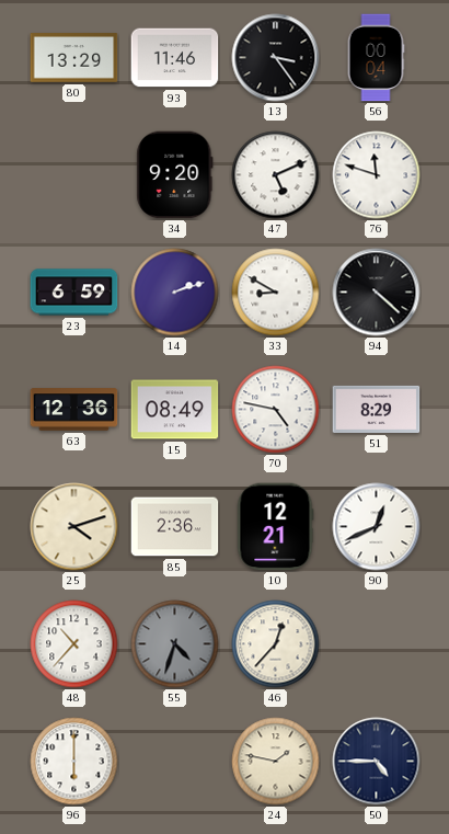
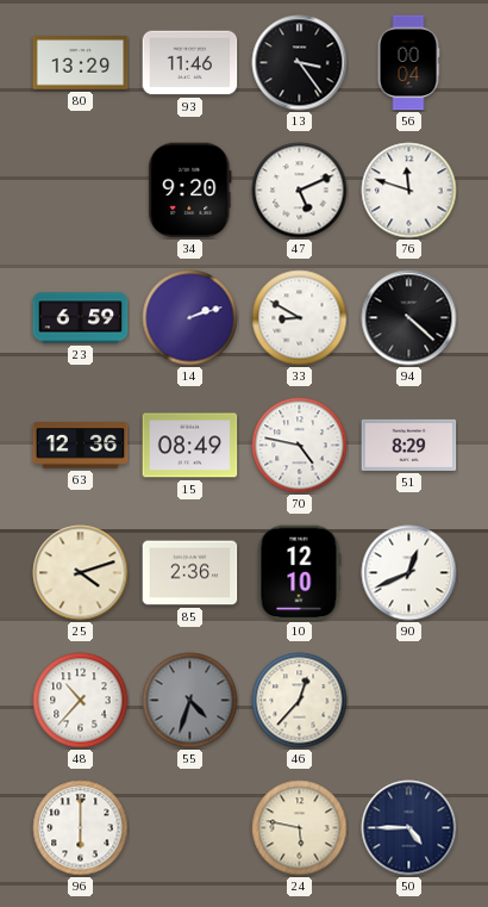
10: 12:21 -> 12:10
24: 1:47 -> 5:47
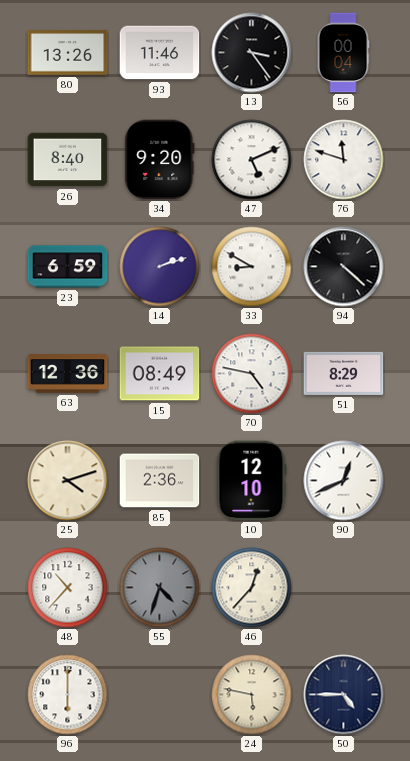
80: 13:29 -> 13:26
26: none -> 8:40
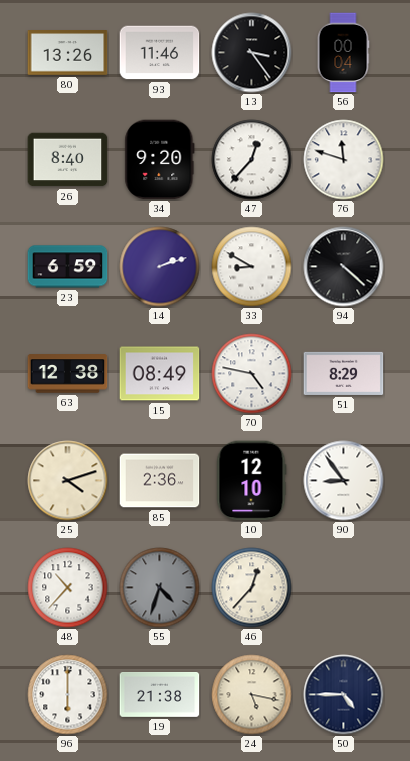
47: 5:11 -> 12:37
63: 12:36 -> 12:38
90: 12:41 -> 8:54
19: none -> 21:38
24: 5:47 -> 5:17
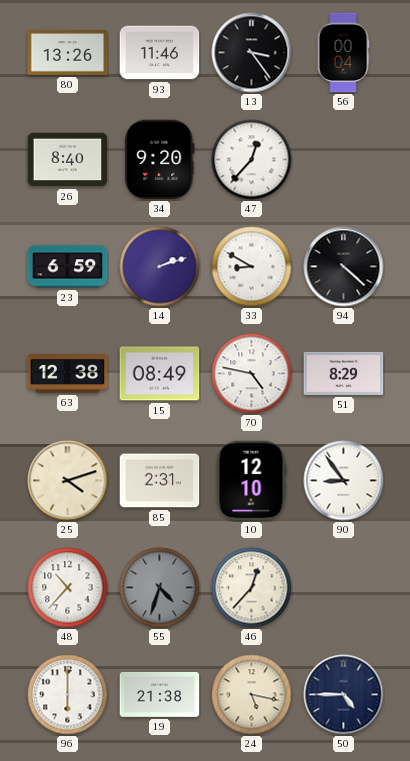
76: 11:48 -> none
85: 2:36 -> 2:31
